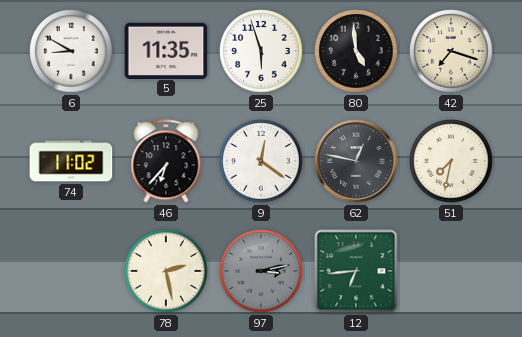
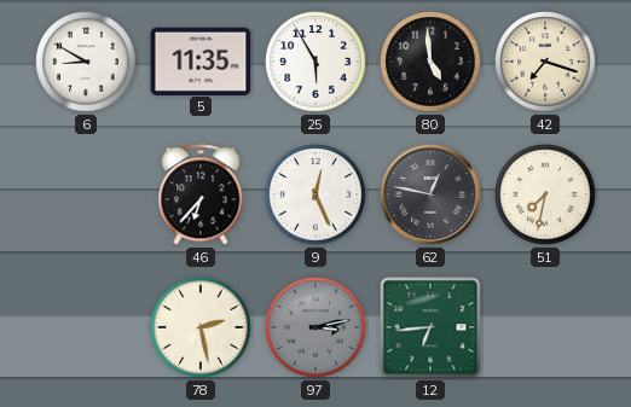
25: 5:57 -> 5:55
74: 11:02 -> none
9: 12:21 -> 12:26
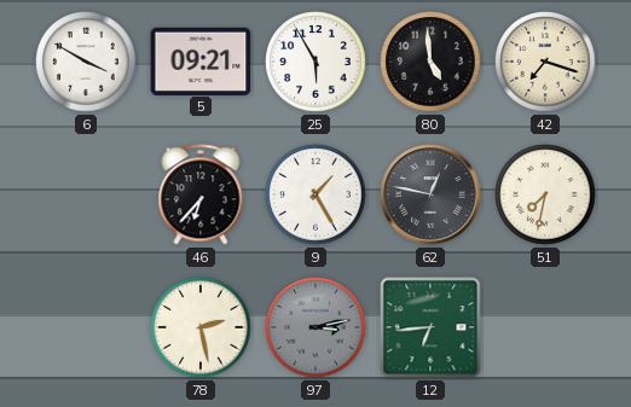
6: 8:50 -> 3:50
5: 11:35 -> 09:21
9: 12:26 -> 1:25
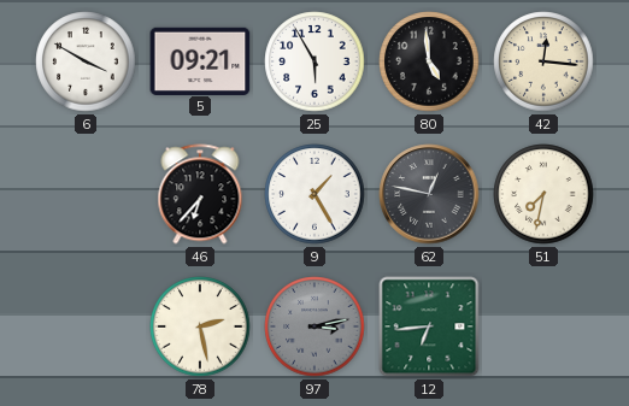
42: 7:18 -> 12:16
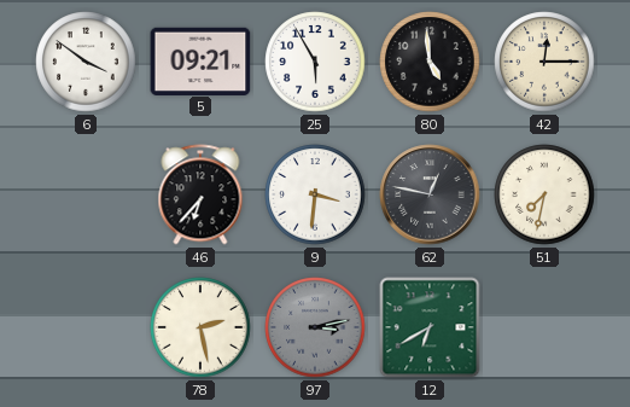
6: 3:50 -> 3:51
42: 12:16 -> 12:15
9: 1:25 -> 3:31
12: 6:44 -> 6:40
